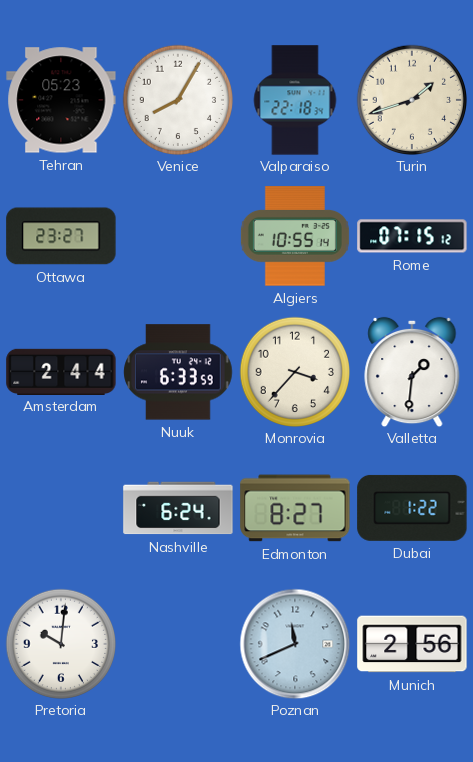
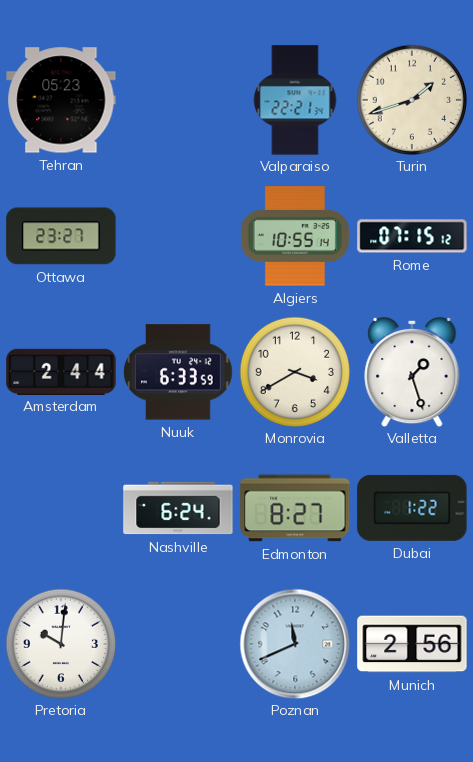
Venice: 8:05 -> none
Valparaiso: 22:18 -> 22:21
Monrovia: 3:37 -> 3:40
Valletta: 1:31 -> 1:27
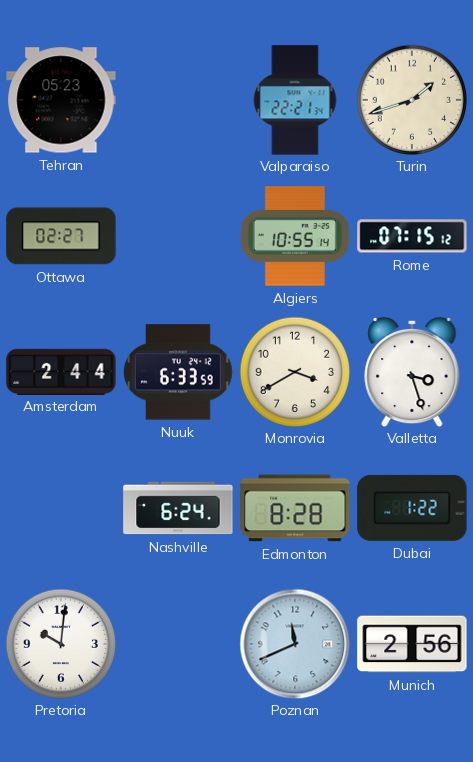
Ottawa: 23:27 -> 02:27
Valletta: 1:27 -> 3:27
Edmonton: 8:27 -> 8:28
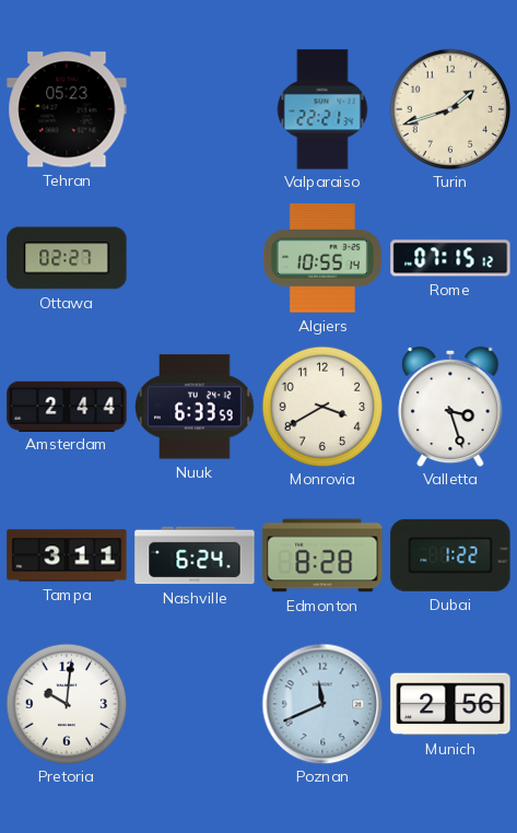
Tampa: none -> 3:11
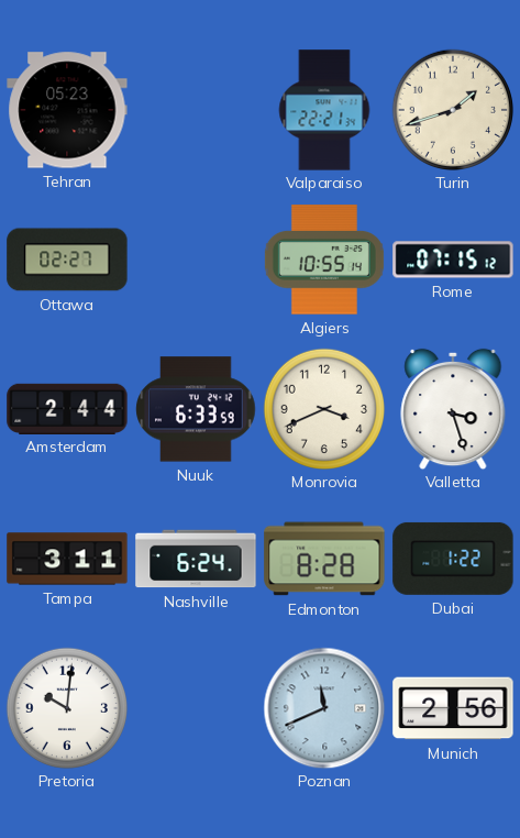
Monrovia: 3:40 -> 3:41
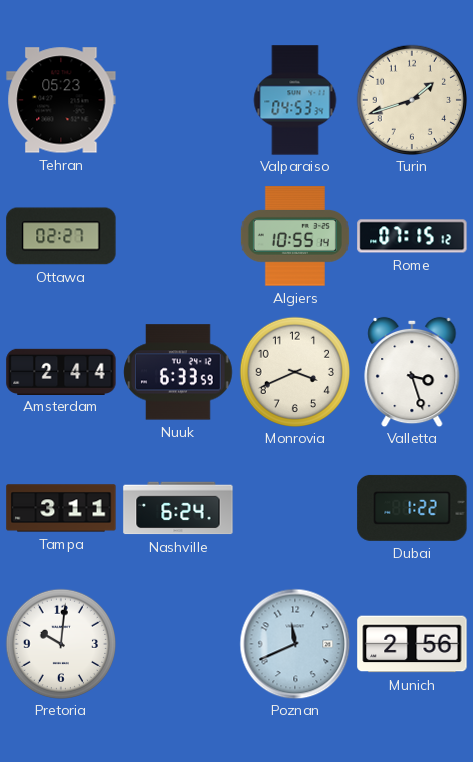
Valparaiso: 22:21 -> 04:53
Edmonton: 8:28 -> none
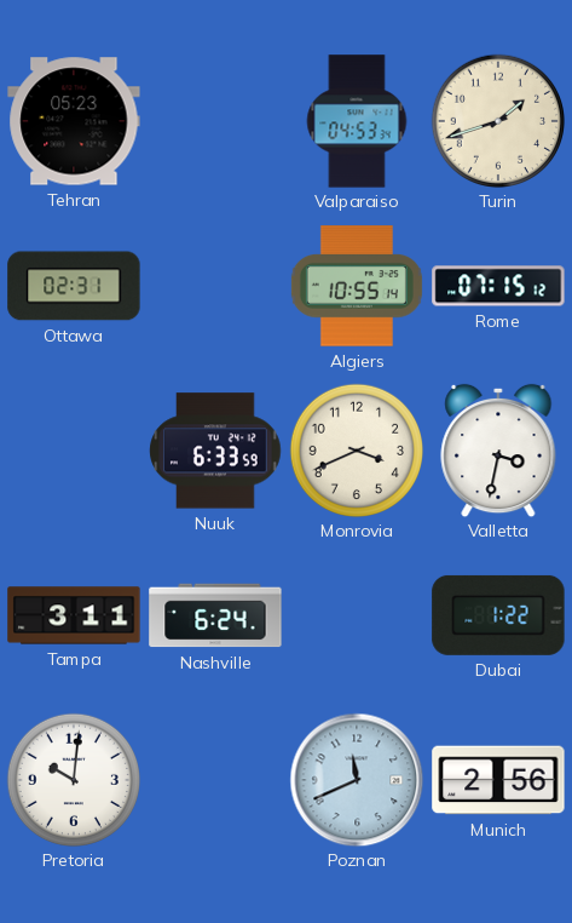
Ottawa: 02:27 -> 02:31
Amsterdam: 2:44 -> none
Valletta: 3:27 -> 3:32
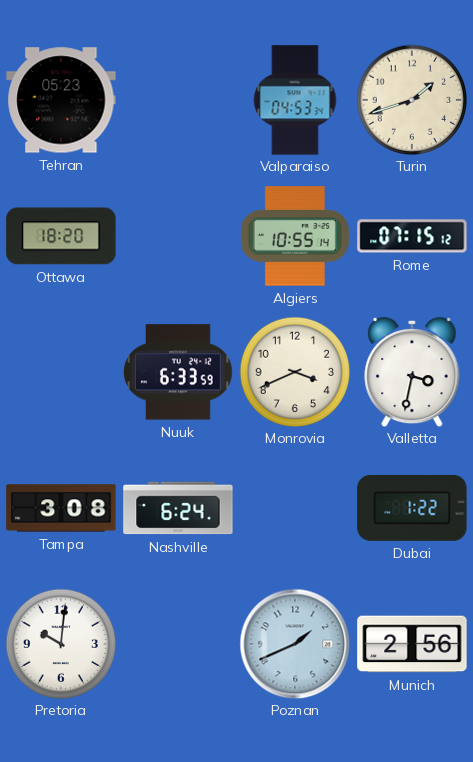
Ottawa: 02:31 -> 18:20
Tampa: 3:11 -> 3:08
Poznan: 11:41 -> 1:41
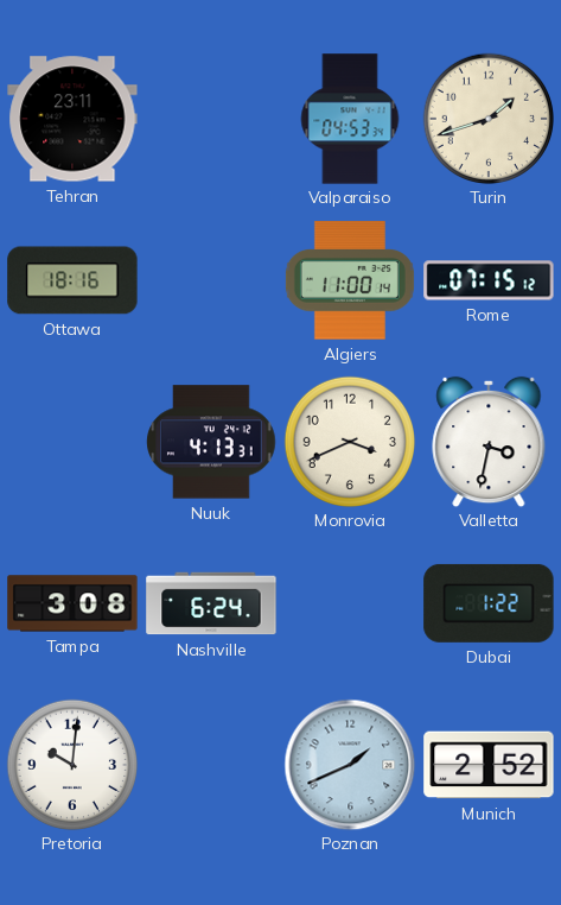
Tehran: 05:23 -> 23:11
Ottawa: 18:20 -> 18:16
Algiers: 10:55 -> 11:00
Nuuk: 6:33 -> 4:13
Munich: 2:56 -> 2:52
